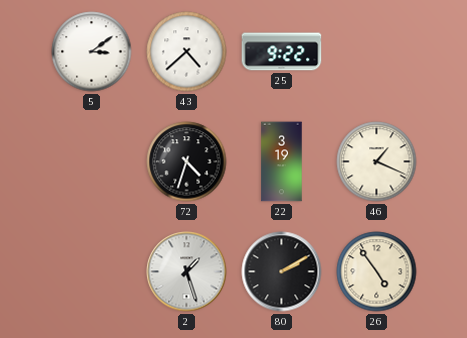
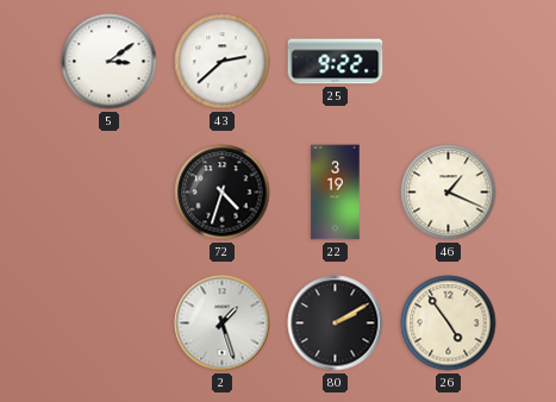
43: 4:38 -> 2:38
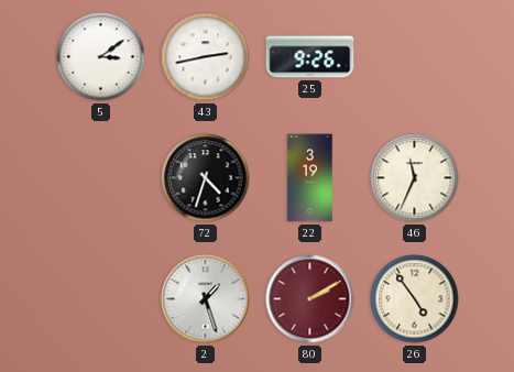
43: 2:38 -> 2:43
25: 9:22 -> 9:26
46: 1:19 -> 11:34
80 dial: black -> burgundy
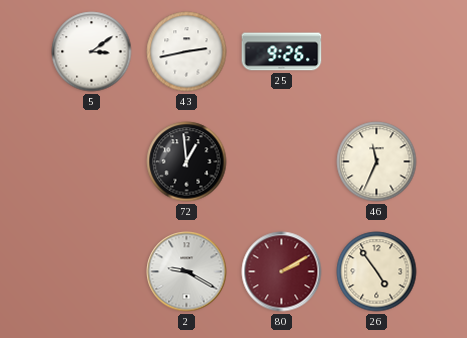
72: 4:33 -> 12:59
22: 3:19 -> none
2: 1:27 -> 9:20
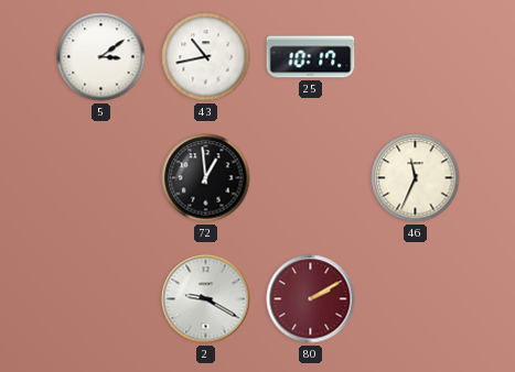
43: 2:43 -> 10:43
25: 9:26 -> 10:17
26: 4:54 -> none
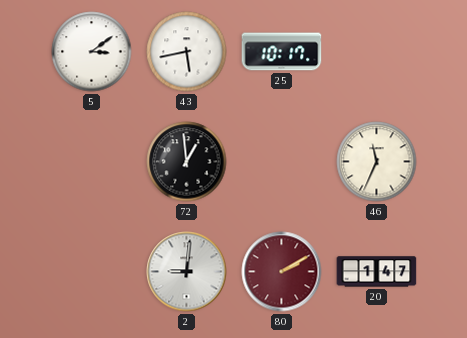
43: 10:43 -> 5:43
2: 9:20 -> 9:01
20: none -> 1:47
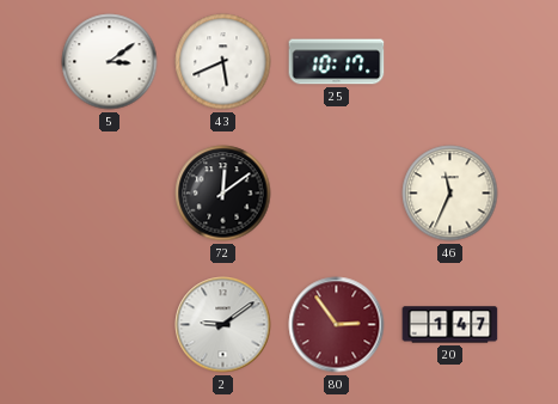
43: 5:43 -> 5:41
72: 12:59 -> 12:09
2: 9:01 -> 9:09
80: 2:10 -> 2:54
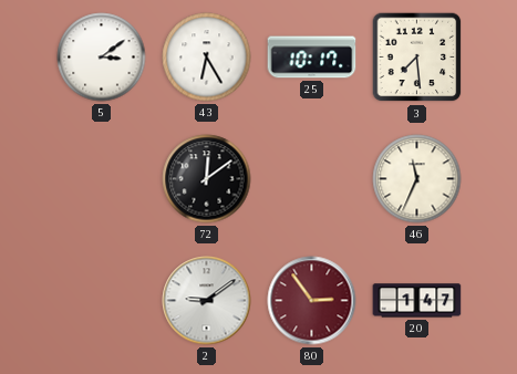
43: 5:41 -> 6:25
3: none -> 7:29
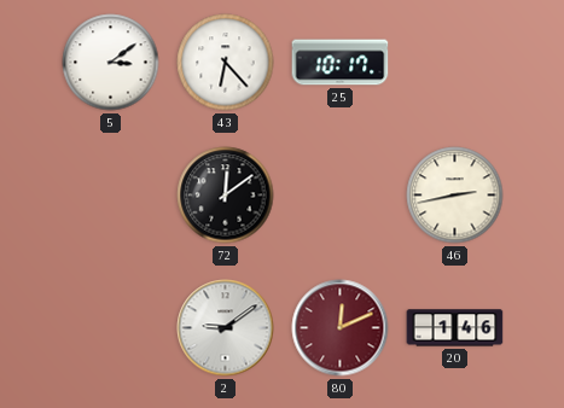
43: 6:25 -> 6:23
3: 7:29 -> none
46: 11:34 -> 2:43
80: 2:54 -> 12:11
20: 1:47 -> 1:46
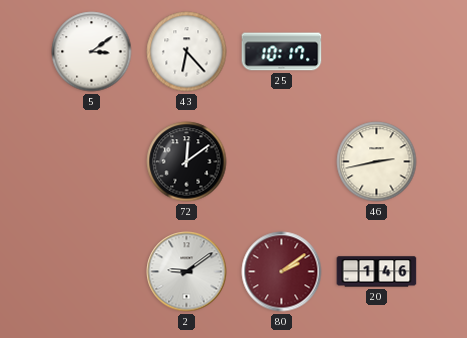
80: 12:11 -> 2:09
